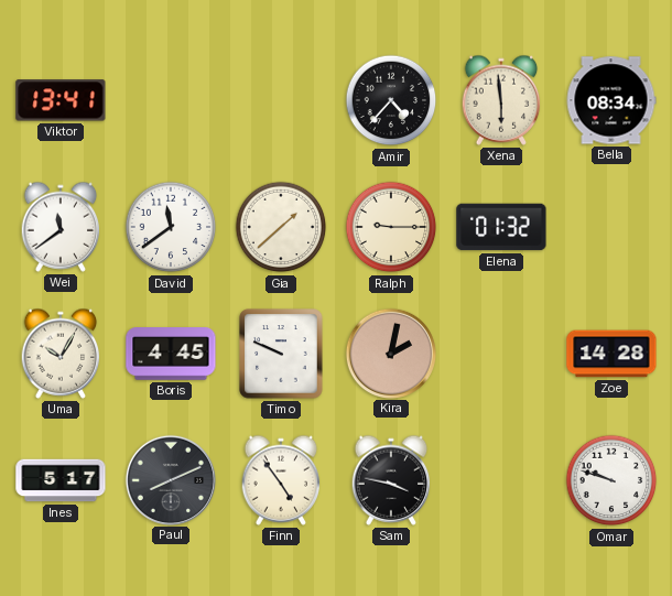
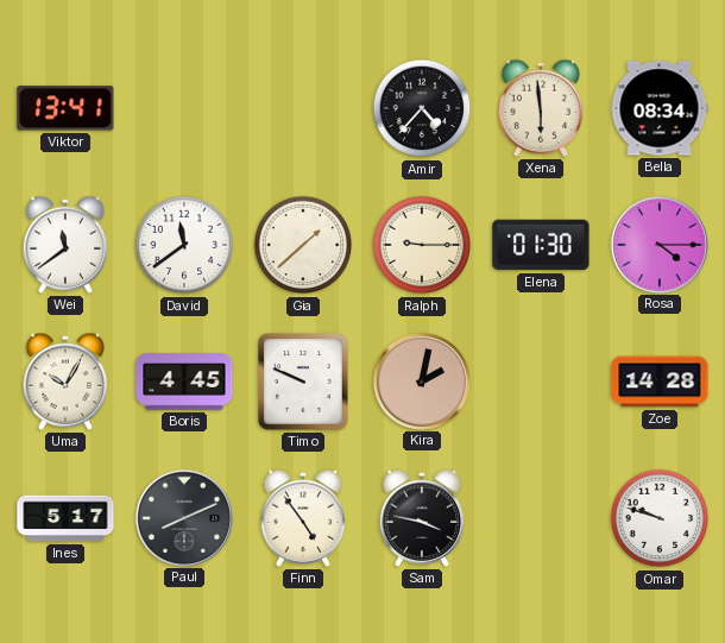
Elena: 01:32 -> 01:30
Rosa: none -> 4:15
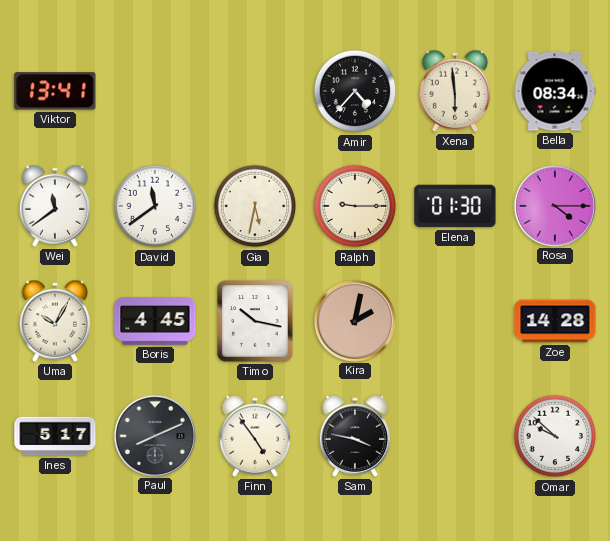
Gia: 1:38 -> 5:32
Timo: 9:49 -> 10:17
Omar: 9:48 -> 9:52
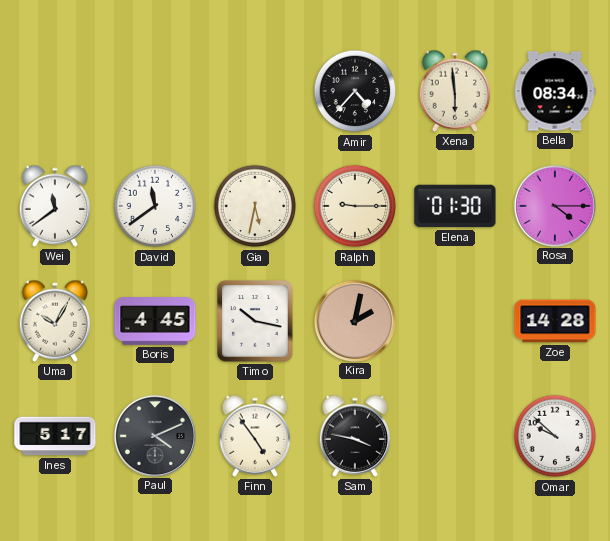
Viktor: 13:41 -> none
Paul: 8:11 -> 4:11
